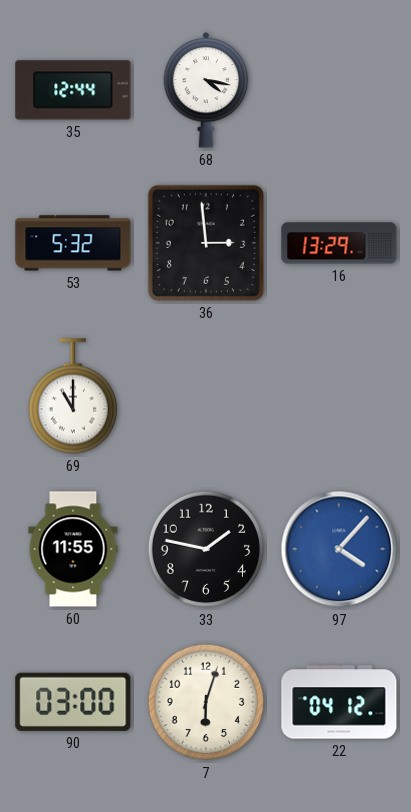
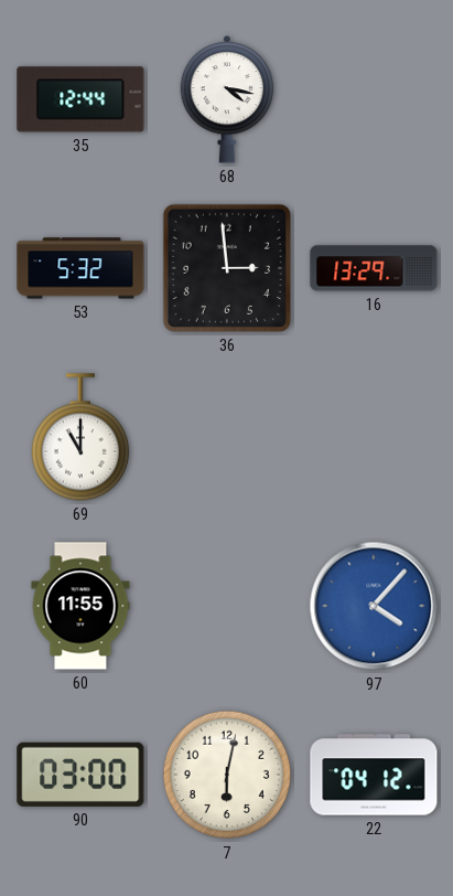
33: 1:47 -> none
7: 6:03 -> 6:02
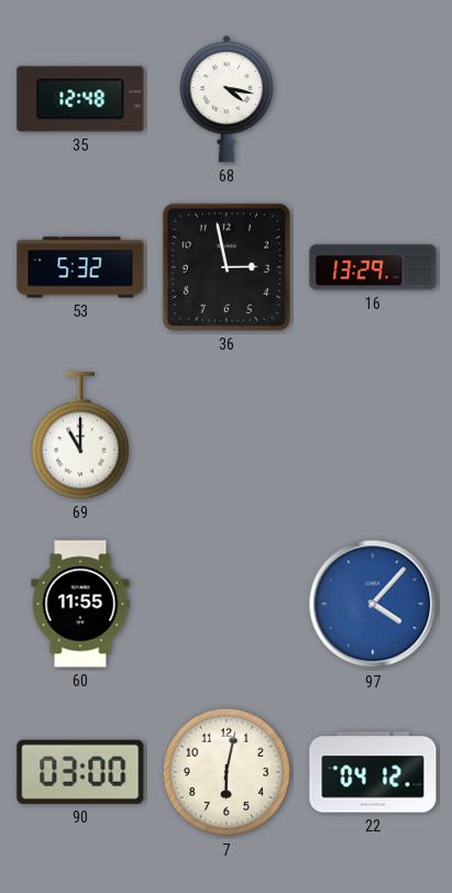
35: 12:44 -> 12:48
36: 2:59 -> 2:58
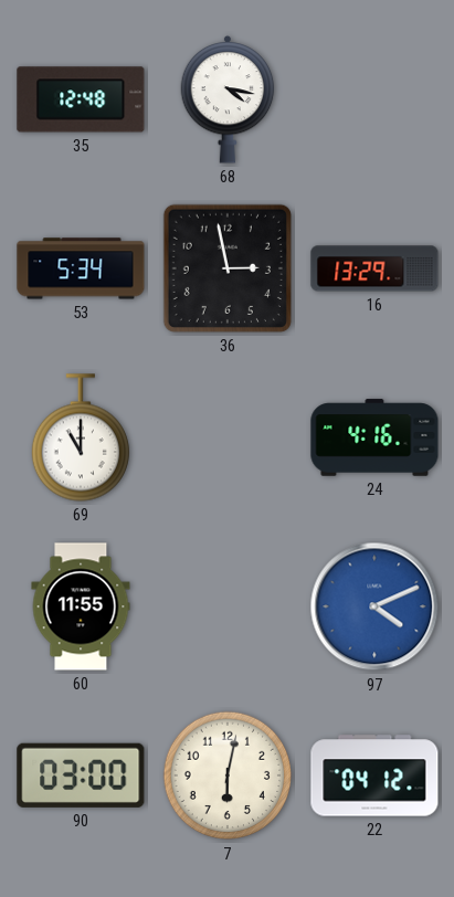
53: 5:32 -> 5:34
24: none -> 4:16
97: 4:07 -> 4:11
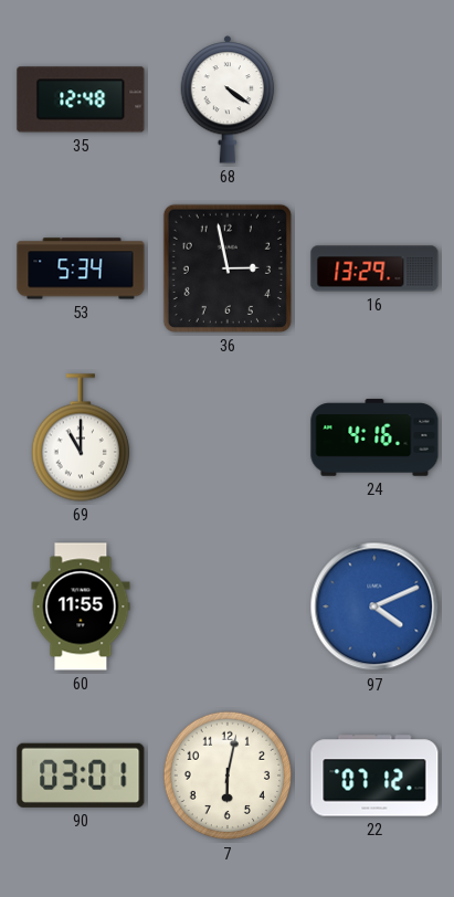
68: 4:17 -> 4:21
90: 03:00 -> 03:01
22: 04:12 -> 07:12
